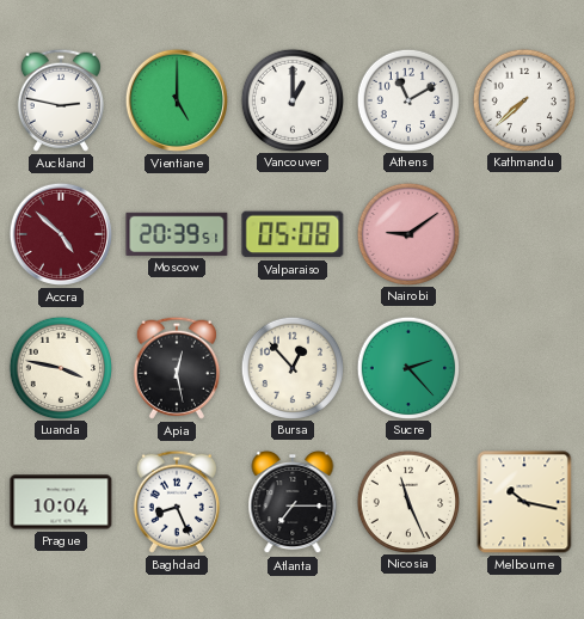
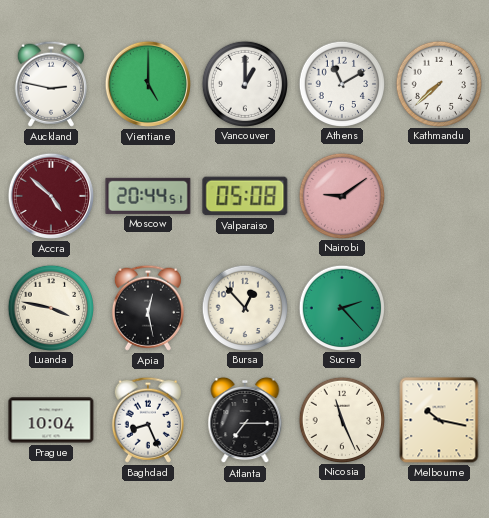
Moscow: 20:39 -> 20:44
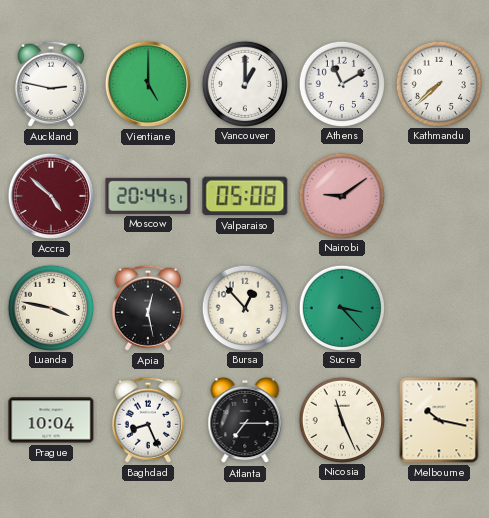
Sucre: 2:23 -> 3:23
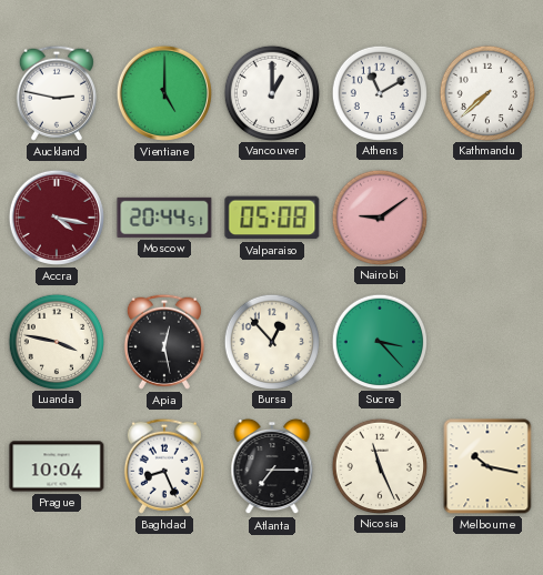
Accra: 4:52 -> 4:17
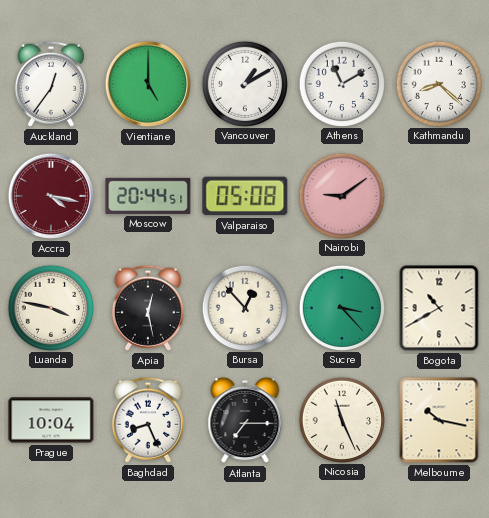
Auckland: 2:47 -> 12:36
Vancouver: 1:00 -> 1:10
Kathmandu: 7:38 -> 8:22
Bogota: none -> 10:40
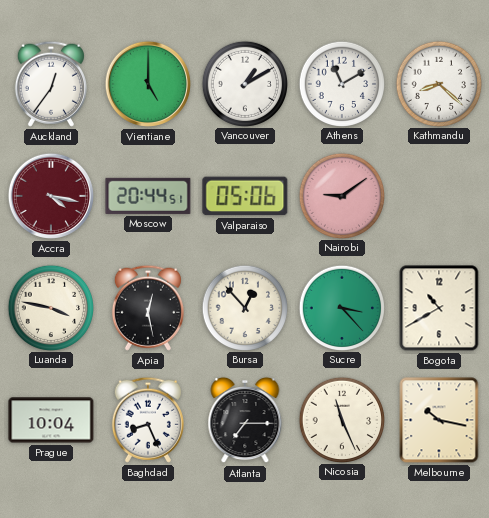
Valparaiso: 05:08 -> 05:06
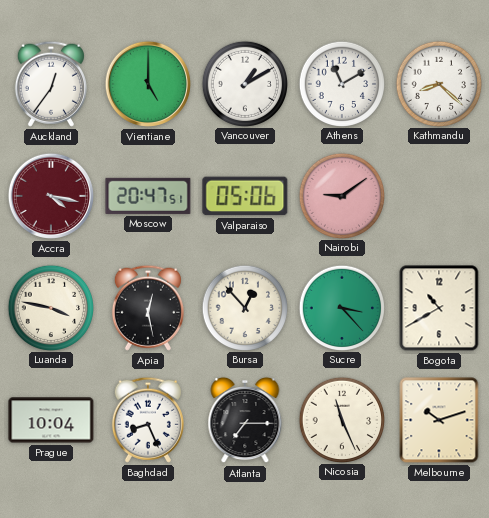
Moscow: 20:44 -> 20:47
Melbourne: 10:17 -> 10:12
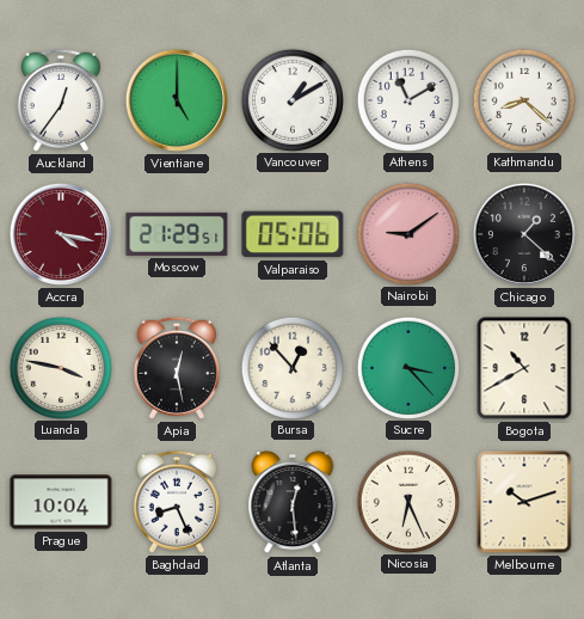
Moscow: 20:47 -> 21:29
Chicago: none -> 1:22
Atlanta: 7:15 -> 12:29
Nicosia: 11:26 -> 6:26
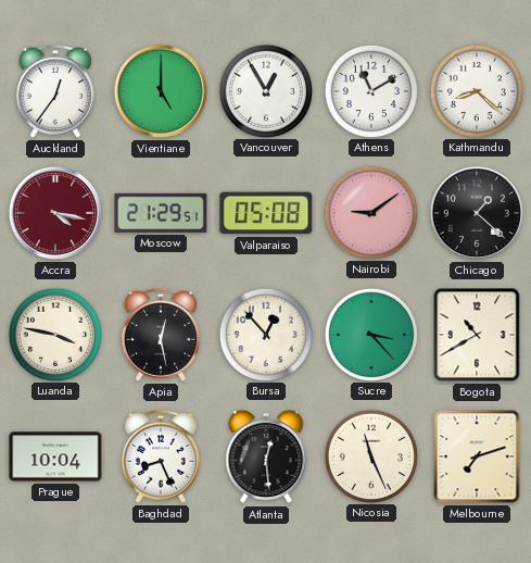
Vancouver: 1:10 -> 12:55
Valparaiso: 05:06 -> 05:08
Nicosia: 6:26 -> 11:26
Melbourne: 10:12 -> 7:12
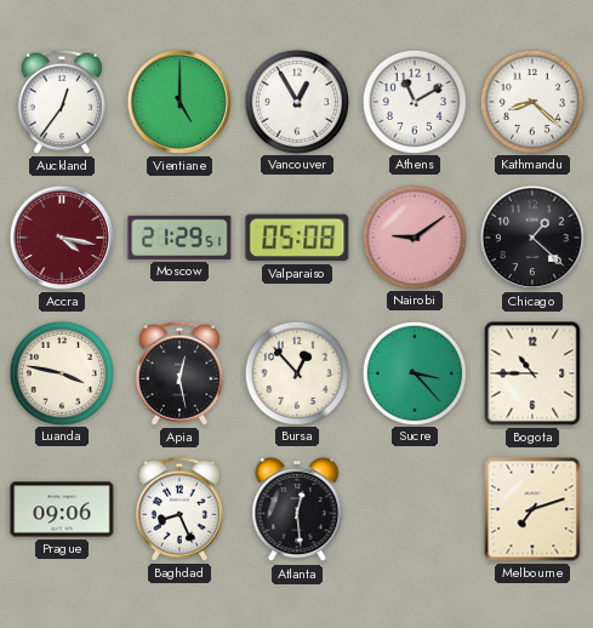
Bogota: 10:40 -> 10:45
Prague: 10:04 -> 09:06
Nicosia: 11:26 -> none
